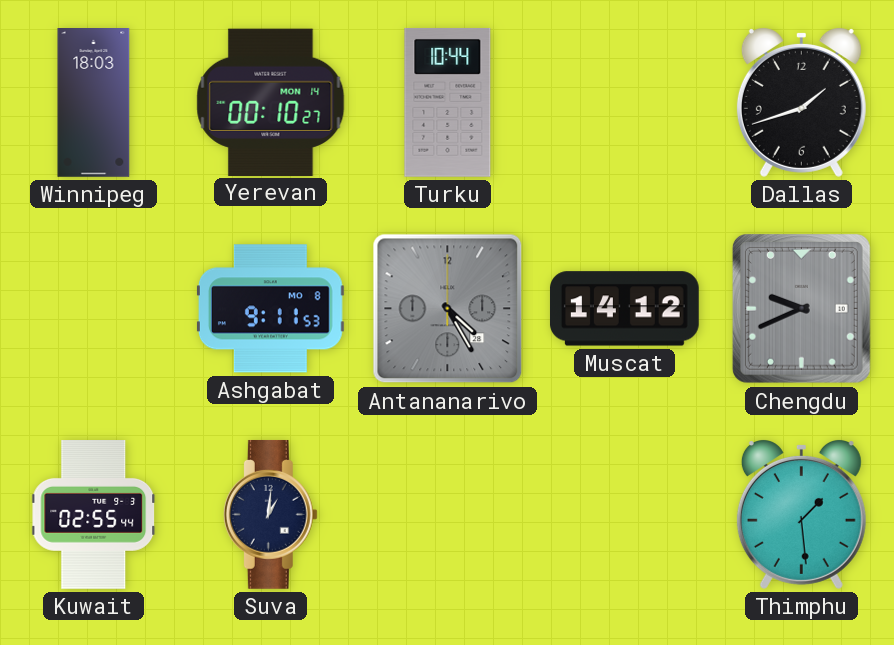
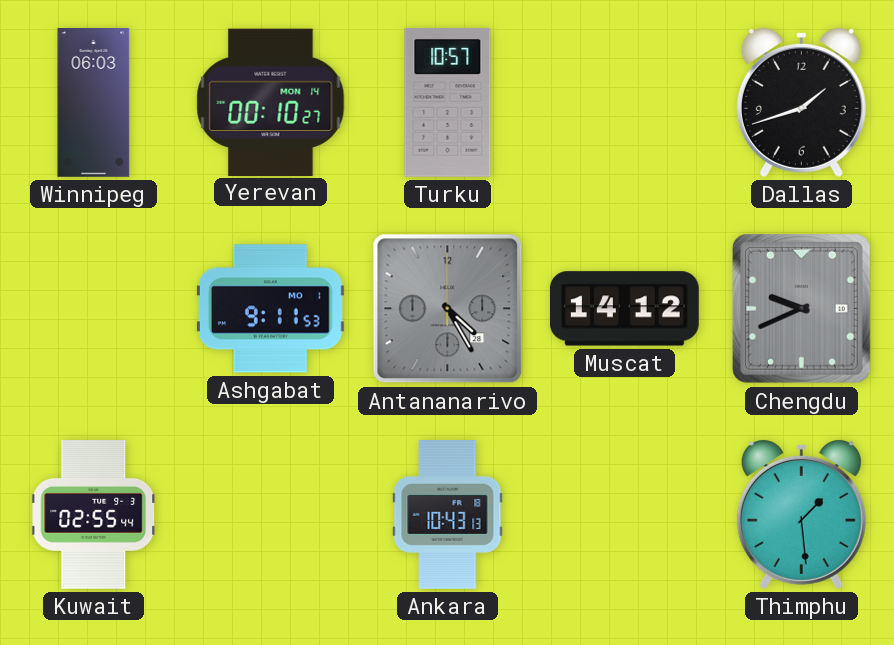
Winnipeg: 18:03 -> 06:03
Turku: 10:44 -> 10:57
Ashgabat date: MO 8 -> MO 1
Suva: 1:01 -> none
Ankara: none -> 10:43
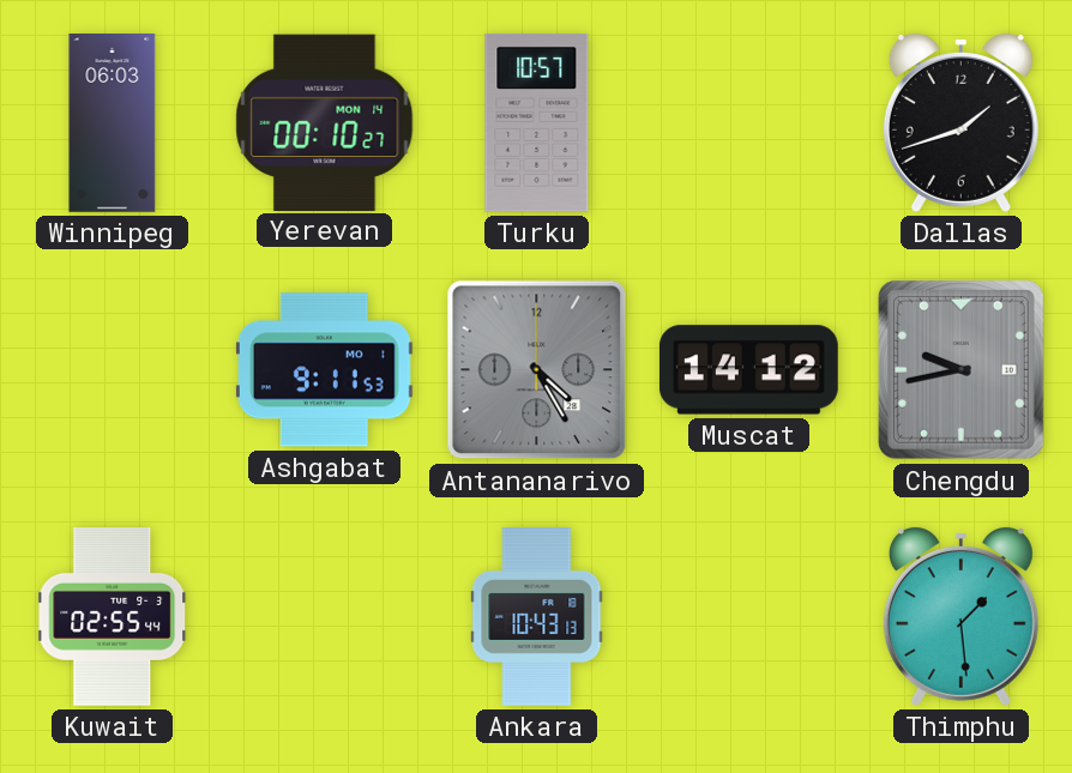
Chengdu: 9:41 -> 9:43
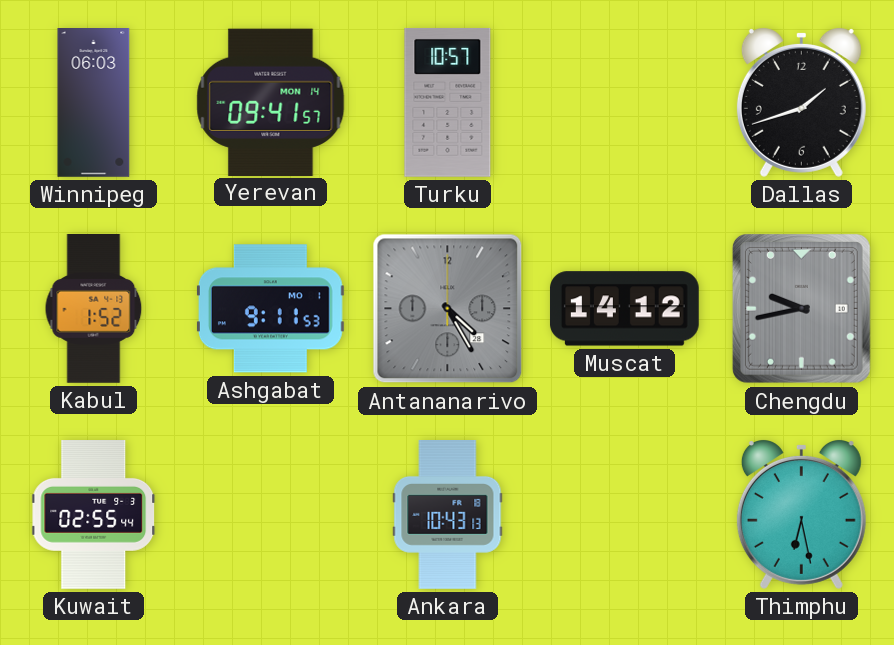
Yerevan: 00:10 -> 09:41
Kabul: none -> 1:52
Thimphu: 1:29 -> 6:28
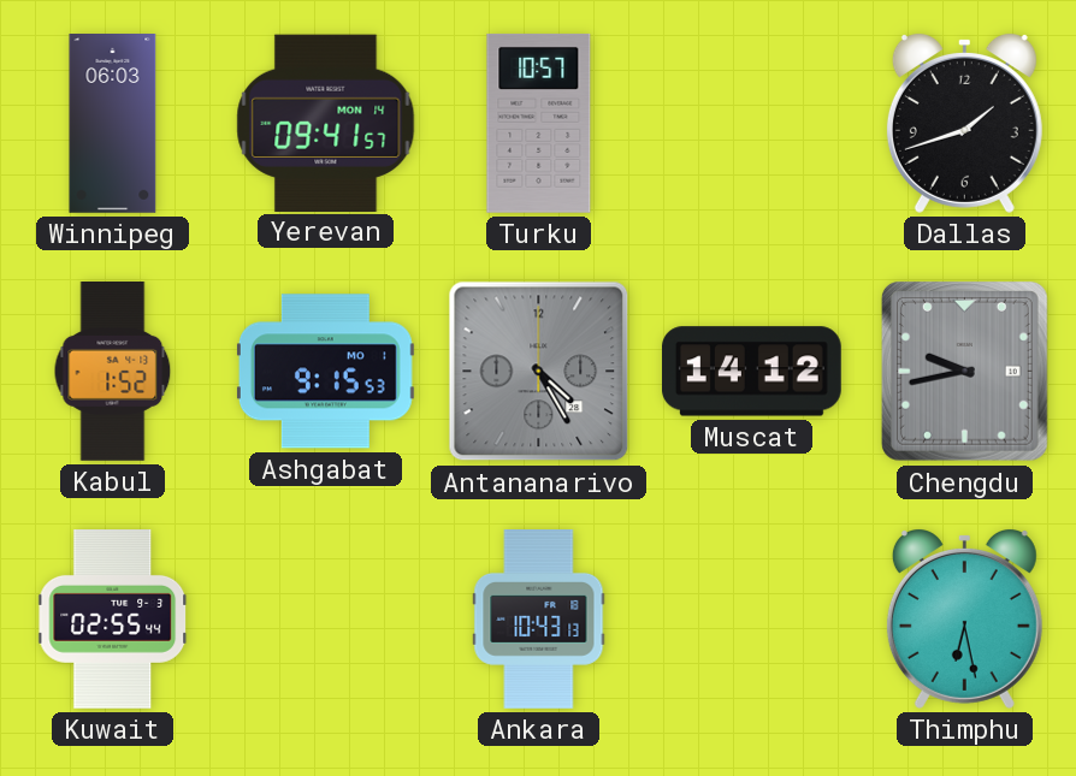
Ashgabat: 9:11 -> 9:15
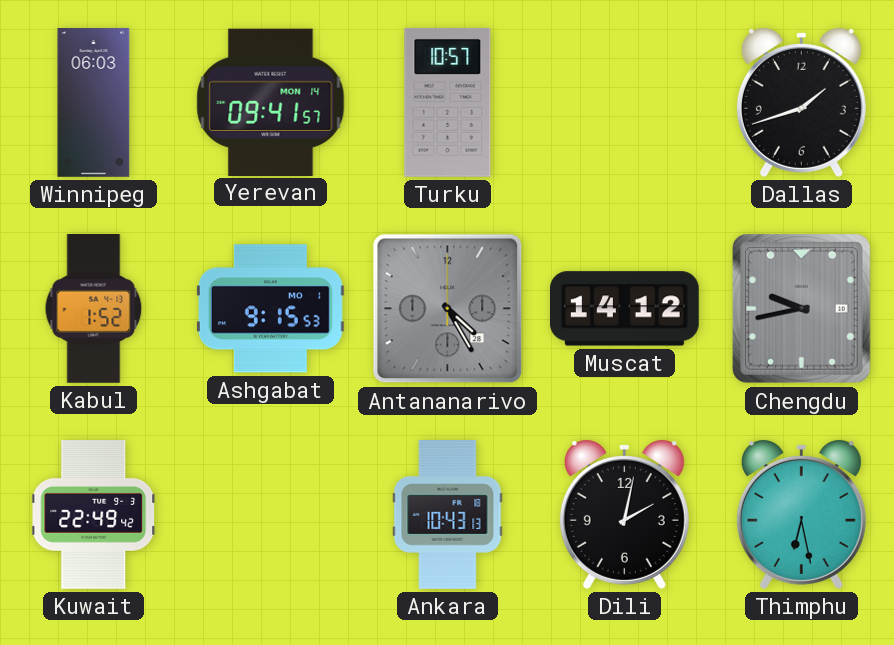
Kuwait: 02:55 -> 22:49
Dili: none -> 2:02
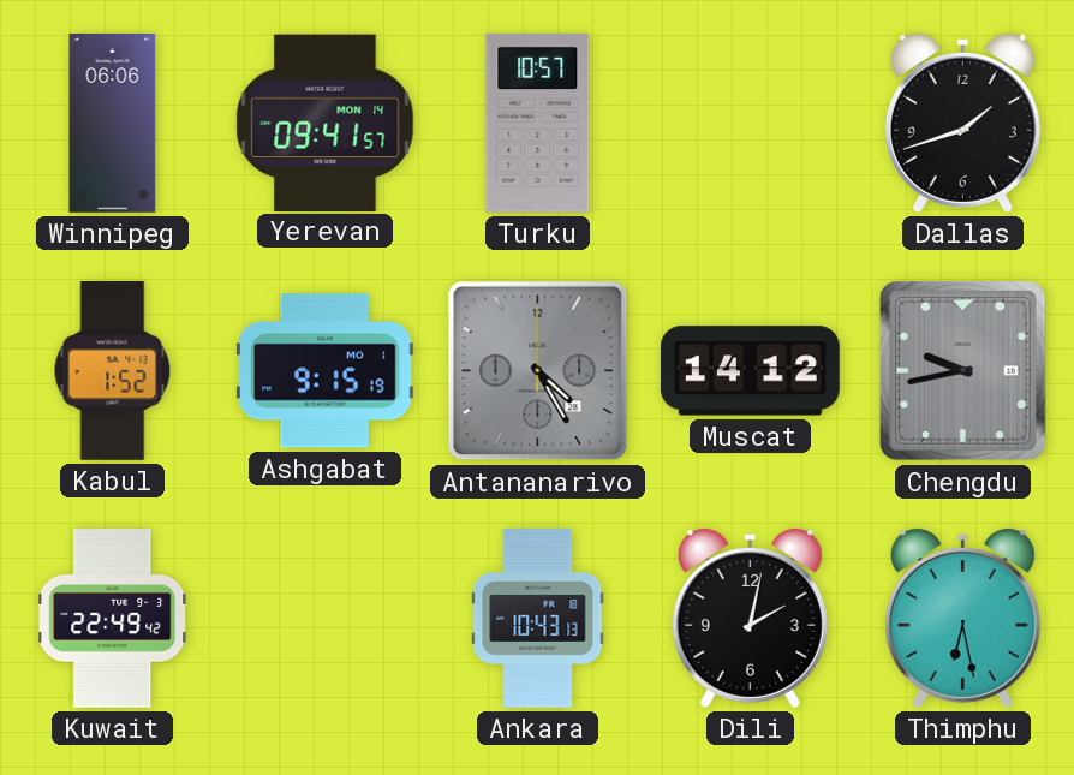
Winnipeg: 06:03 -> 06:06
Ashgabat: 9:15:53 -> 9:15:19
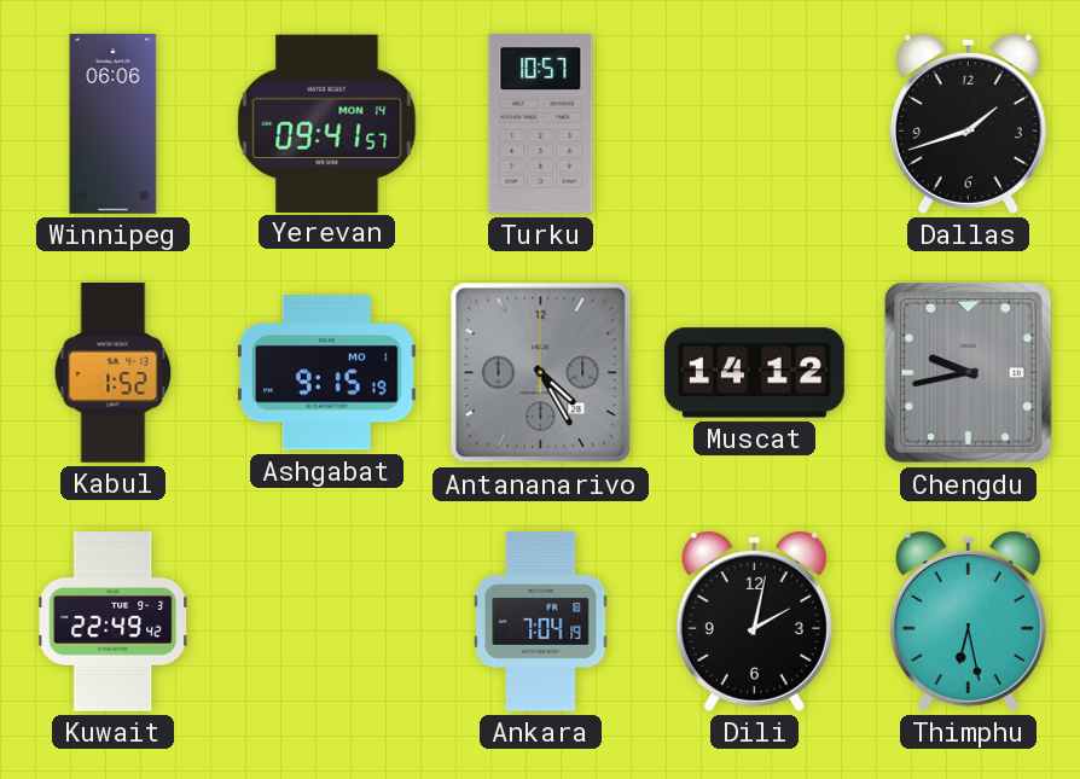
Ankara: 10:43 -> 7:04
